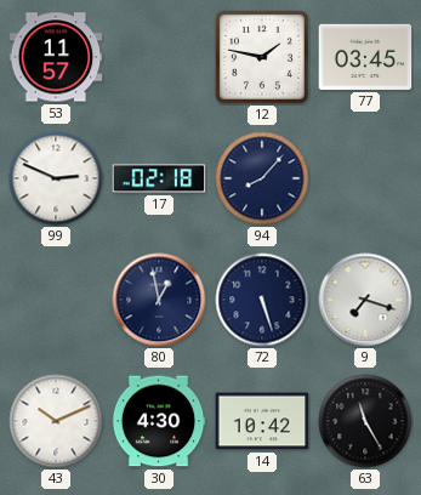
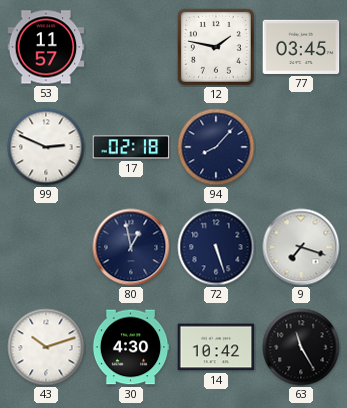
43: 10:11 -> 10:12
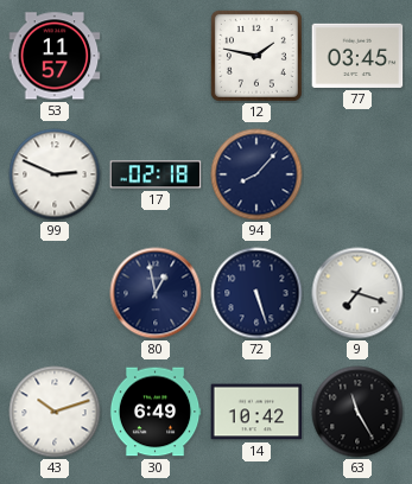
30: 4:30 -> 6:49
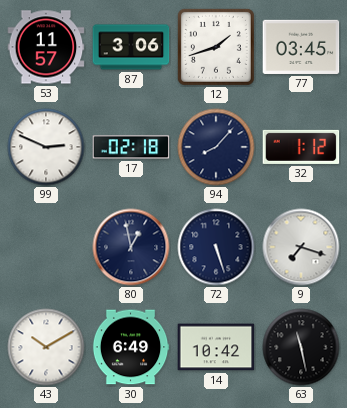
87: none -> 3:06
12: 1:47 -> 1:42
32: none -> 1:12
43: 10:12 -> 10:10
63: 11:25 -> 11:28
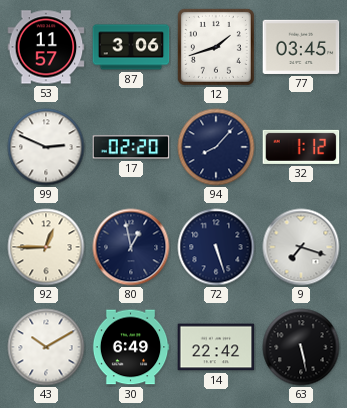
17: 02:18 -> 02:20
92: none -> 12:45
14: 10:42 -> 22:42
63: 11:28 -> 5:28
